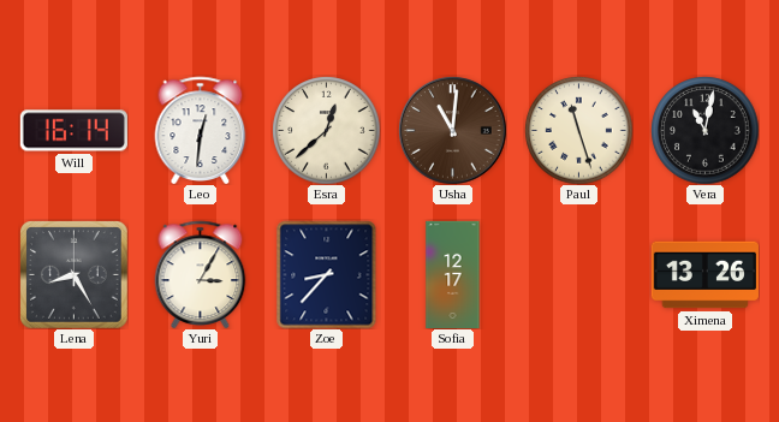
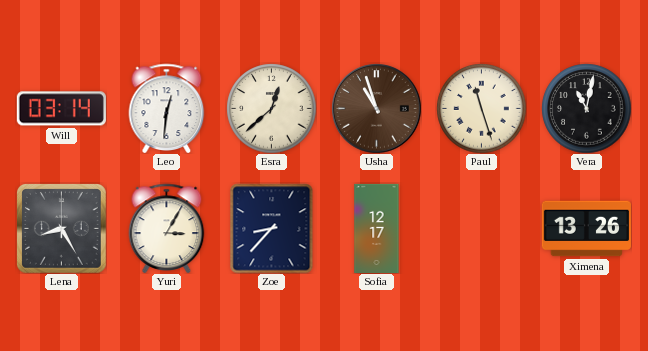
Will: 16:14 -> 03:14
Usha: 11:01 -> 10:57
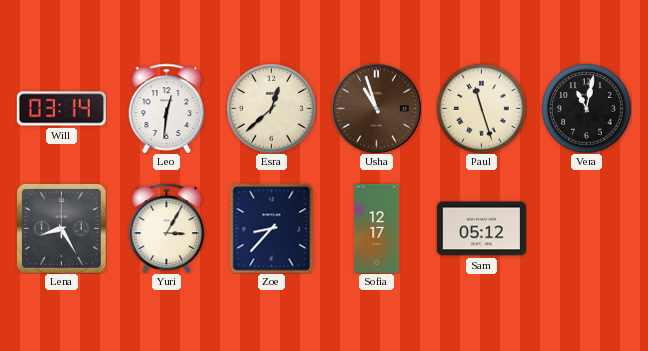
Sam: none -> 05:12
Ximena: 13:26 -> none
